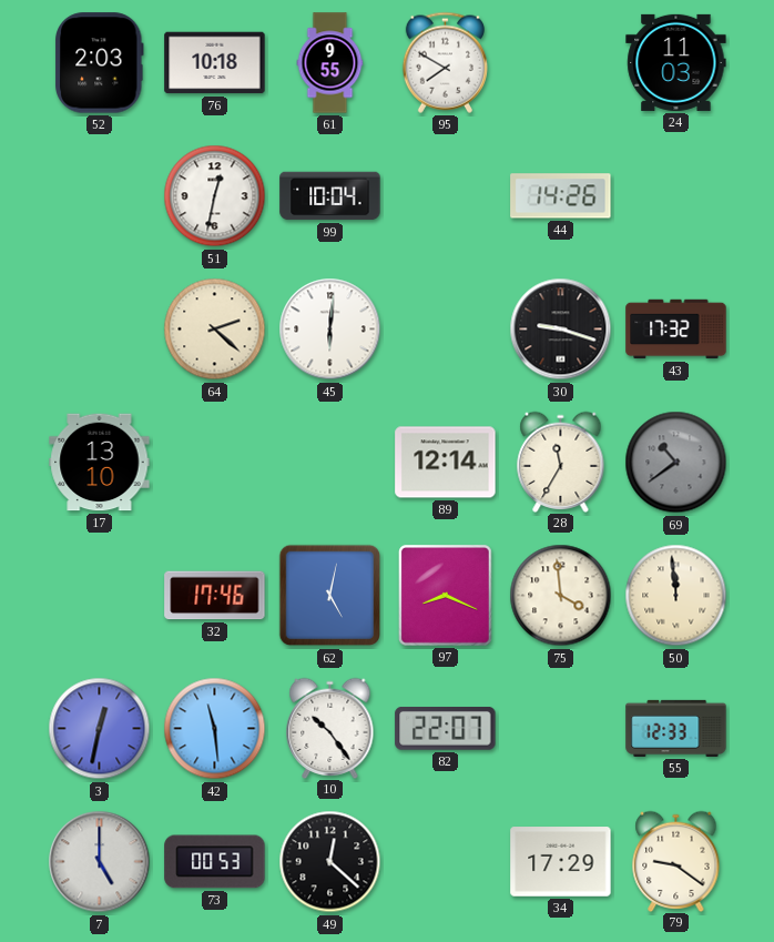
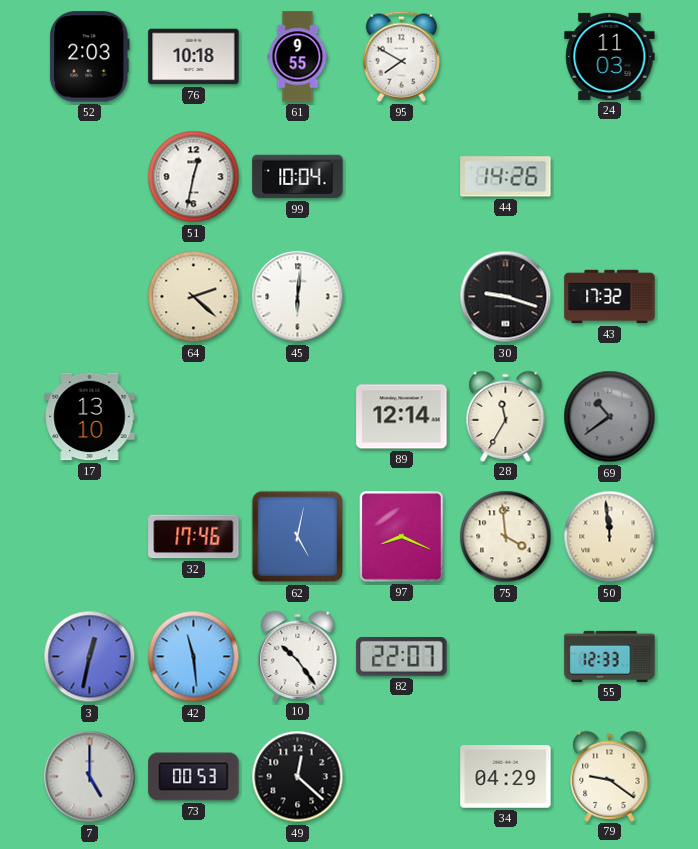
34: 17:29 -> 04:29
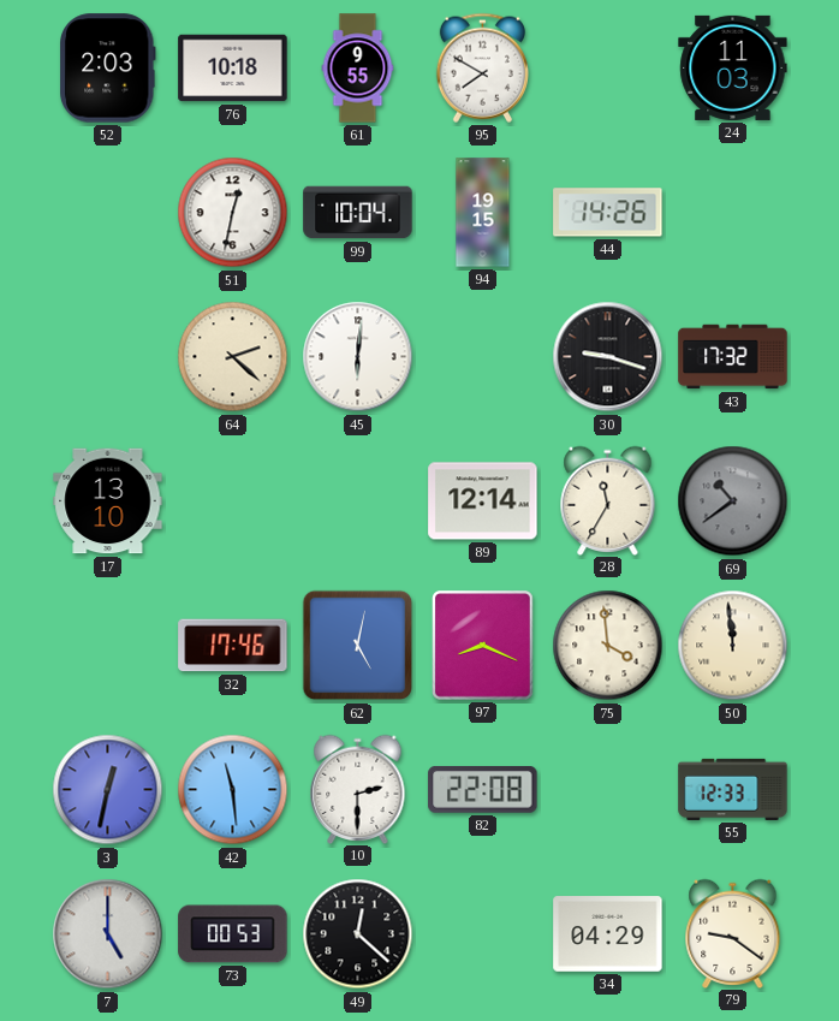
94: none -> 19:15
10: 10:24 -> 2:30
82: 22:07 -> 22:08
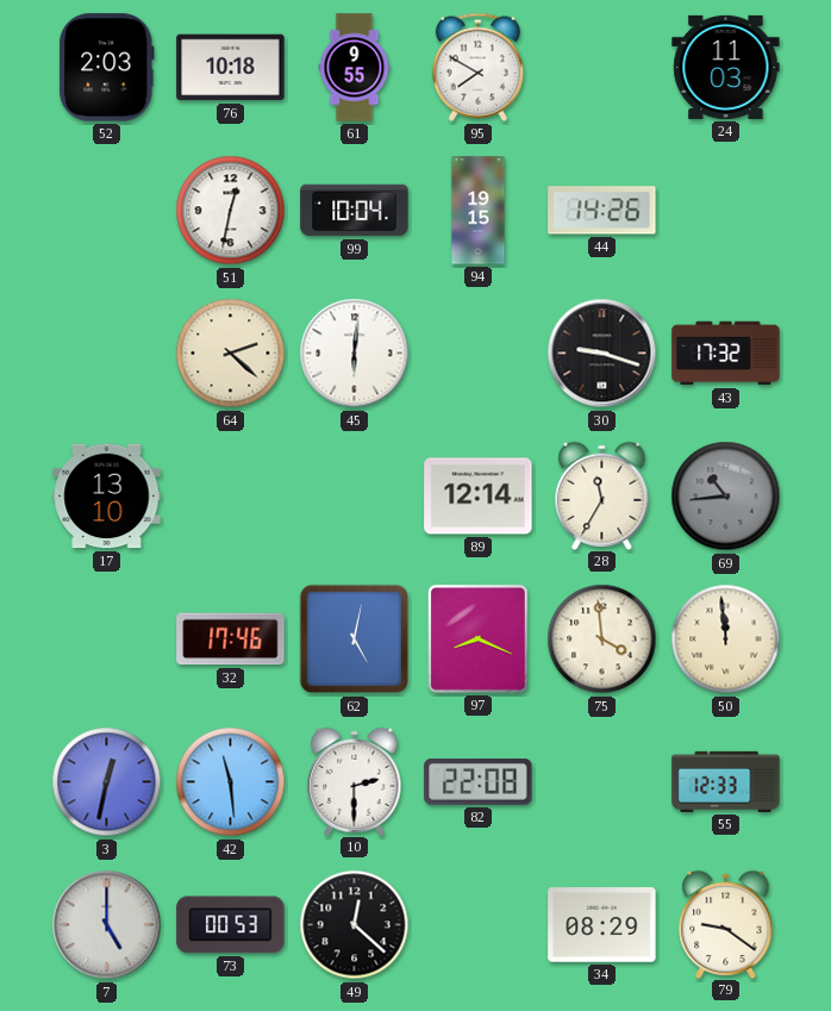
69: 10:39 -> 10:44
34: 04:29 -> 08:29
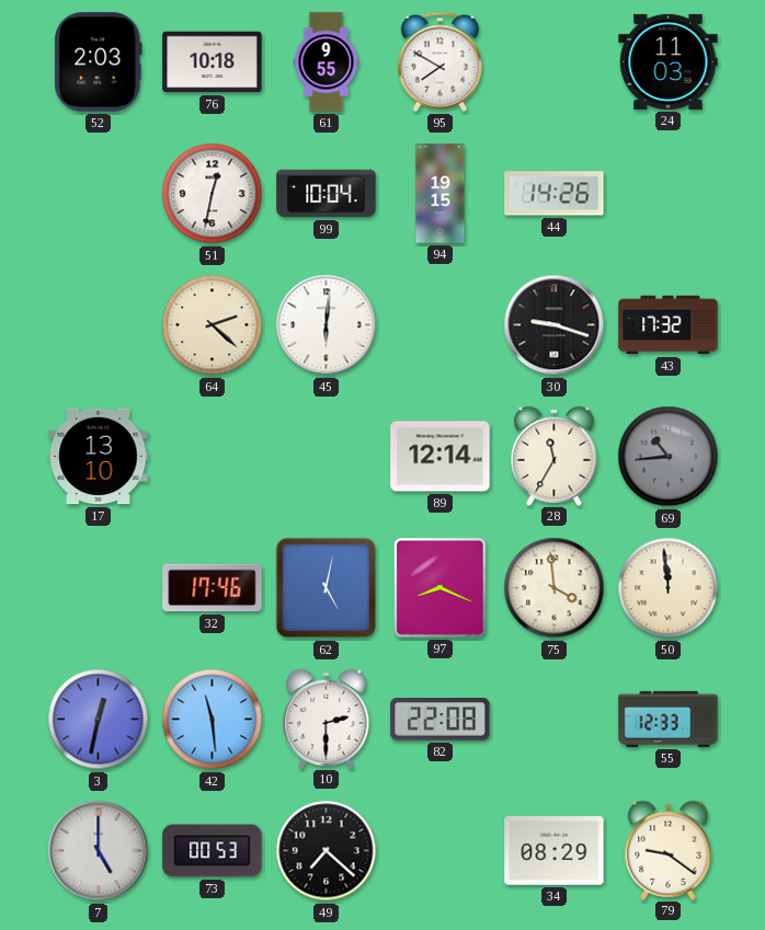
49: 12:22 -> 7:22
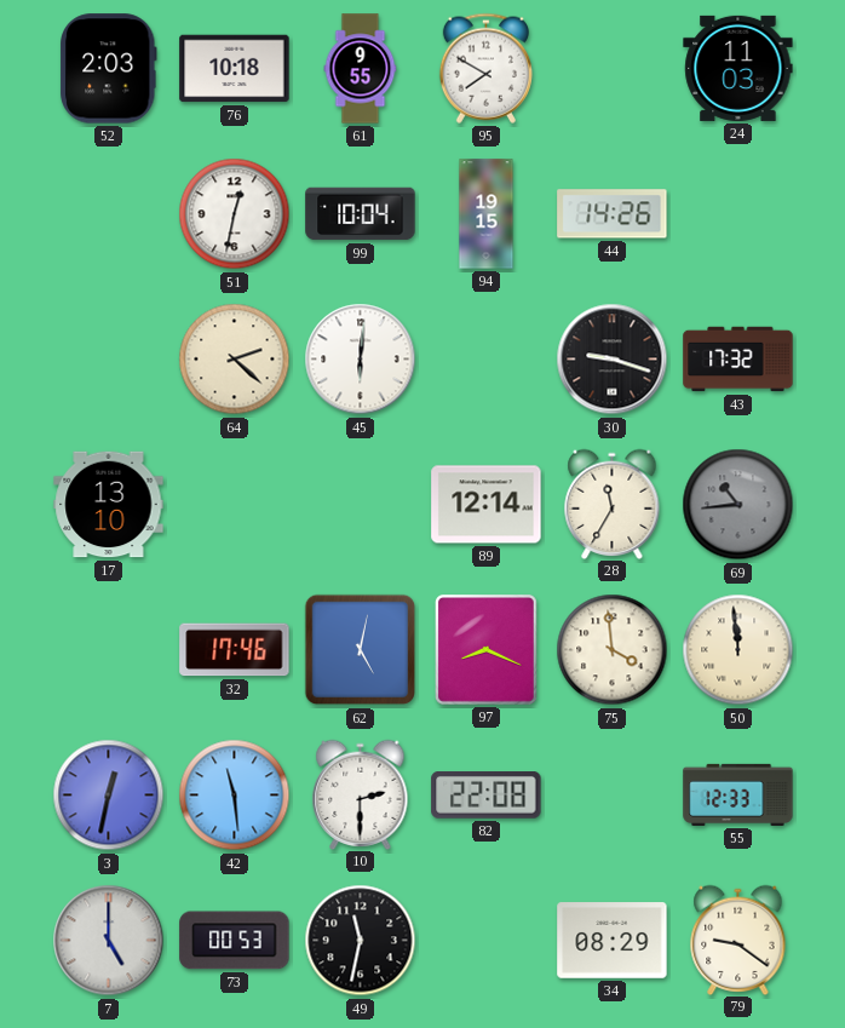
49: 7:22 -> 11:32
